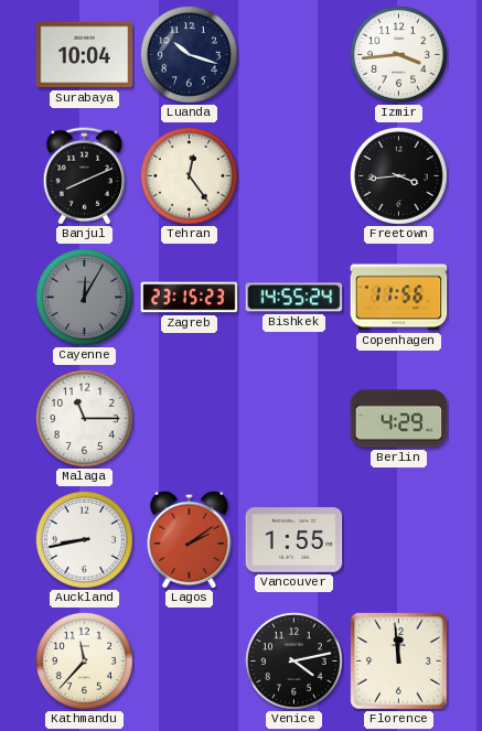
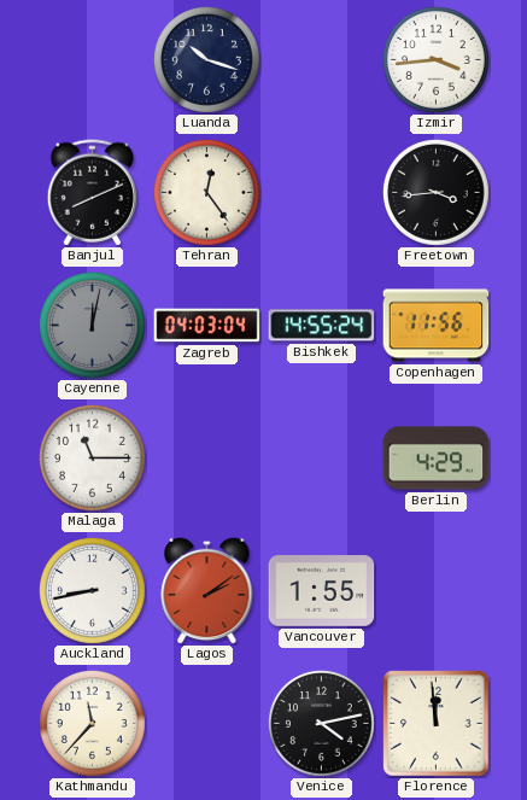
Surabaya: 10:04 -> none
Cayenne: 12:05 -> 12:02
Zagreb: 23:15 -> 04:03
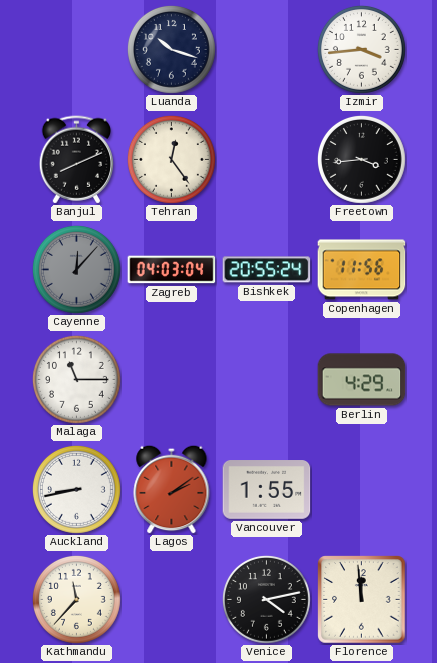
Cayenne: 12:02 -> 12:07
Bishkek: 14:55 -> 20:55
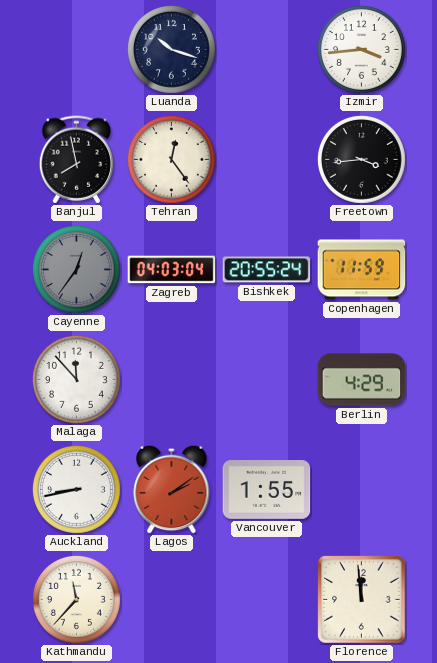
Banjul: 8:11 -> 7:58
Cayenne: 12:07 -> 12:36
Copenhagen: 11:56 -> 11:59
Malaga: 11:15 -> 11:53
Venice: 4:13 -> none
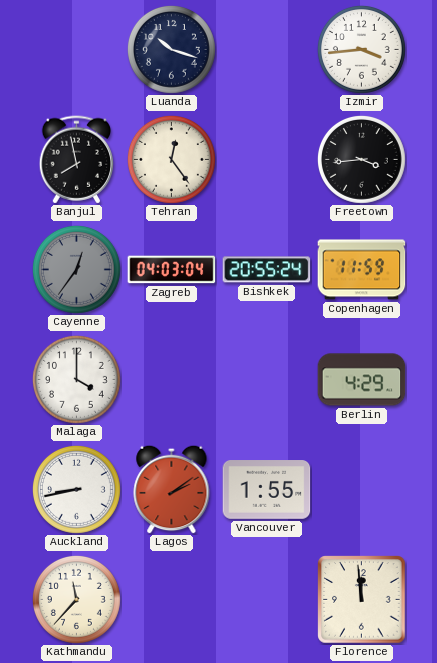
Malaga: 11:53 -> 4:00
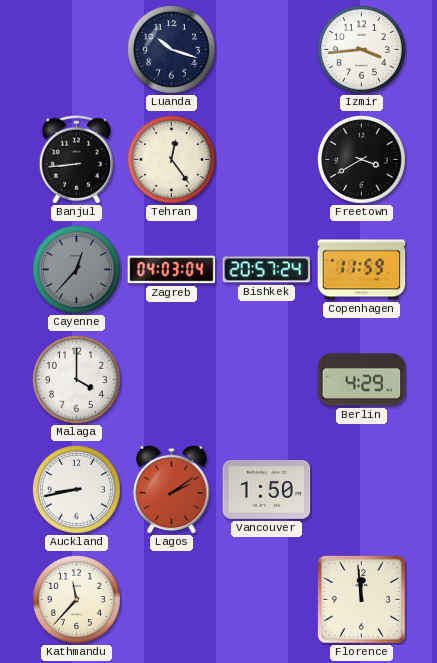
Banjul: 7:58 -> 8:44
Freetown: 3:44 -> 3:40
Cayenne: 12:36 -> 12:37
Bishkek: 20:55 -> 20:57
Vancouver: 1:55 -> 1:50
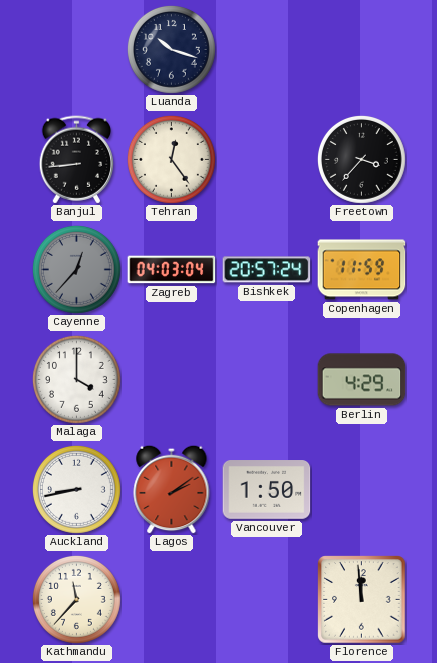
Izmir: 3:44 -> none
Freetown: 3:40 -> 3:37
